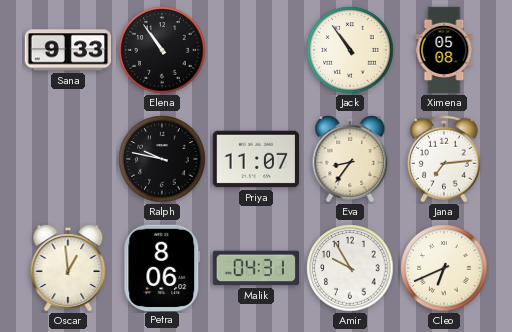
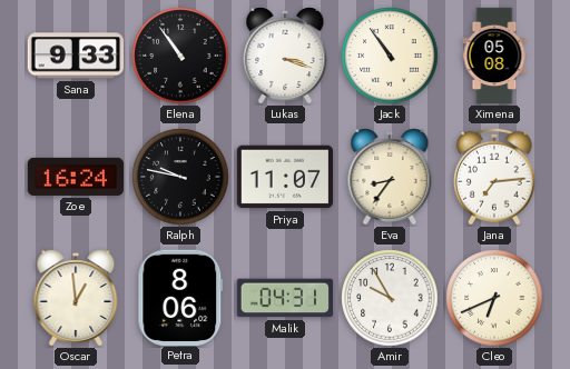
Lukas: none -> 3:18
Zoe: none -> 16:24
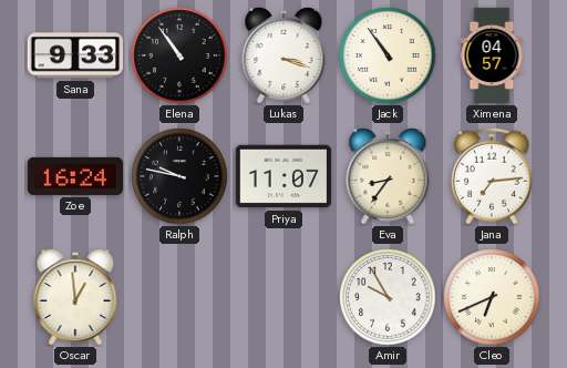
Ximena: 05:08 -> 04:57
Petra: 8:06 -> none
Malik: 04:31 -> none
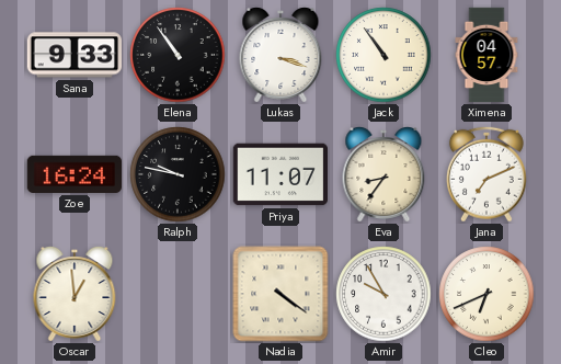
Jana: 7:14 -> 7:11
Nadia: none -> 4:21
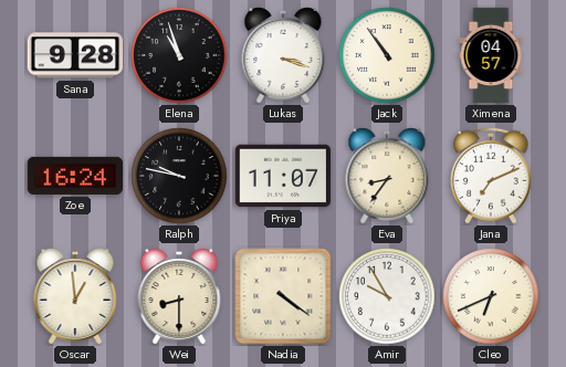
Sana: 9:33 -> 9:28
Elena: 10:54 -> 10:57
Wei: none -> 8:30
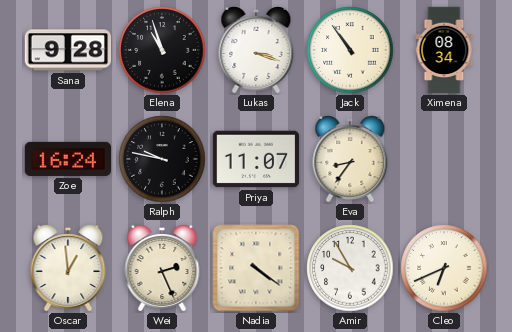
Ximena: 04:57 -> 08:34
Jana: 7:11 -> none
Wei: 8:30 -> 2:26
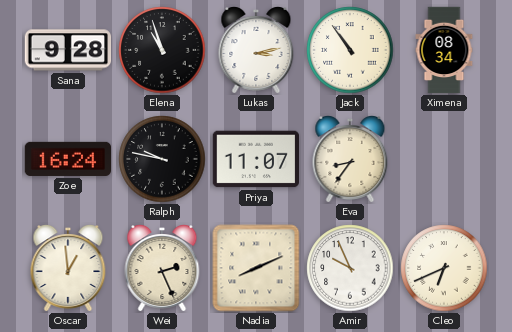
Lukas: 3:18 -> 3:13
Nadia: 4:21 -> 8:11
Amir: 9:55 -> 9:56
